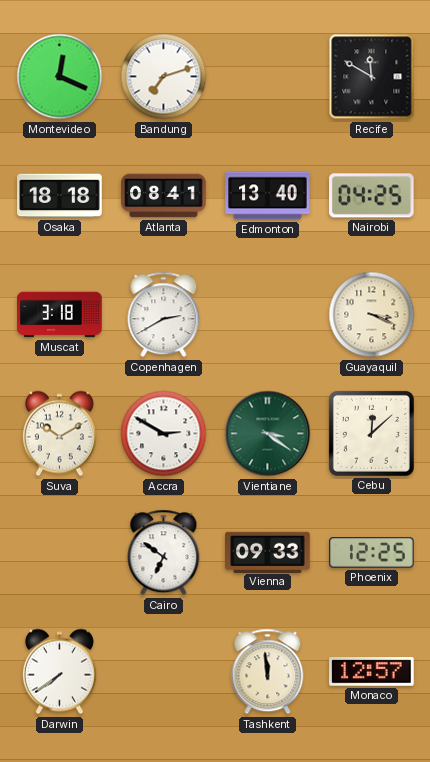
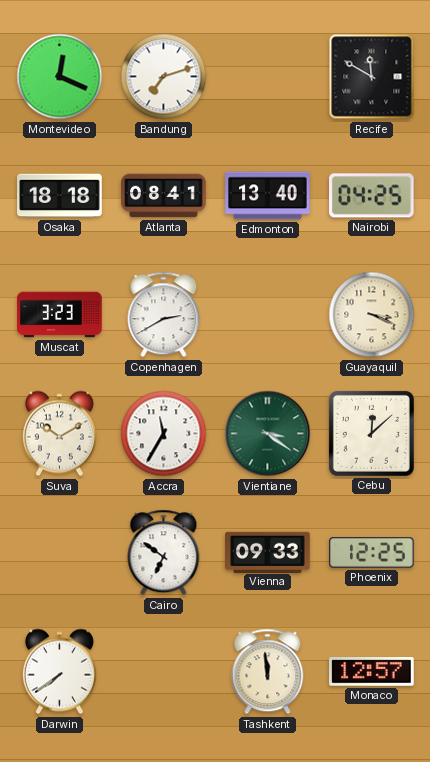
Muscat: 3:18 -> 3:23
Accra: 2:50 -> 11:35
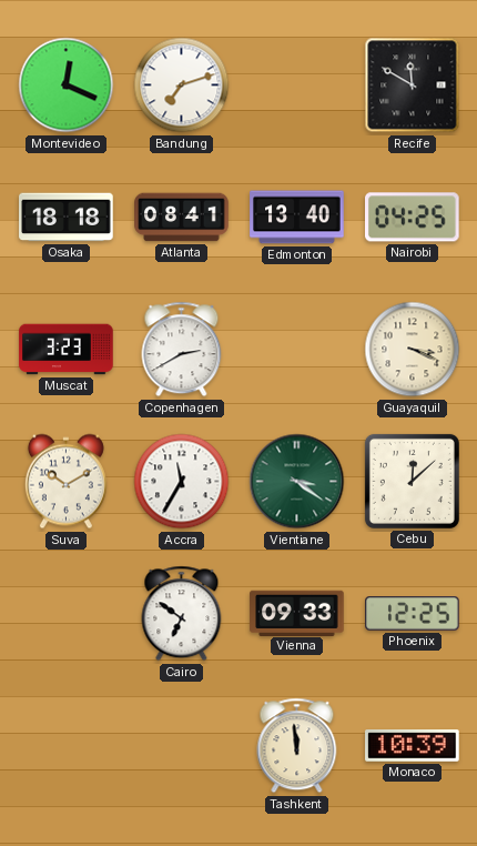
Darwin: 7:39 -> none
Monaco: 12:57 -> 10:39
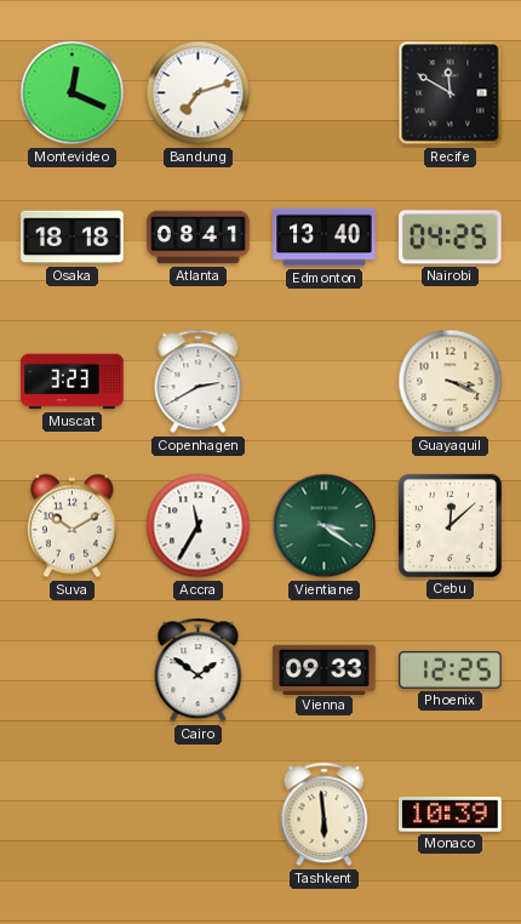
Cairo: 6:51 -> 1:51
Tashkent: 11:59 -> 5:59
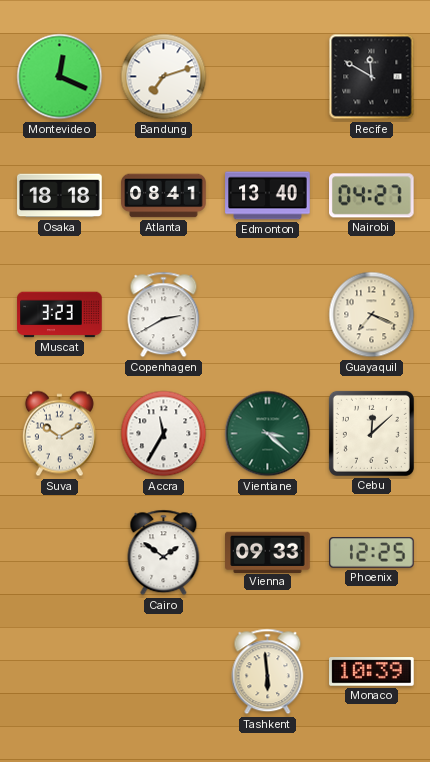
Nairobi: 04:25 -> 04:27
Guayaquil: 3:19 -> 7:19
Vientiane: 3:21 -> 3:22
